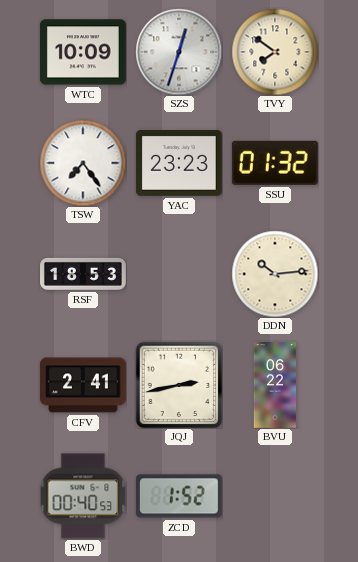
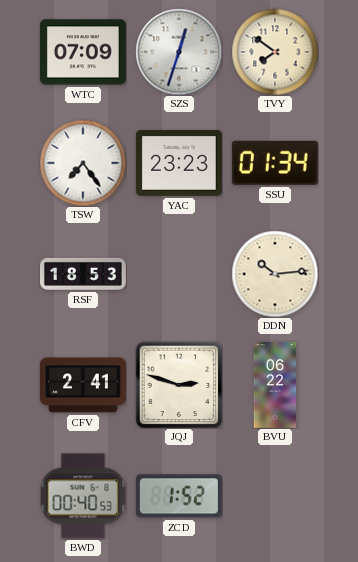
WTC: 10:09 -> 07:09
SSU: 01:32 -> 01:34
JQJ: 2:43 -> 2:48
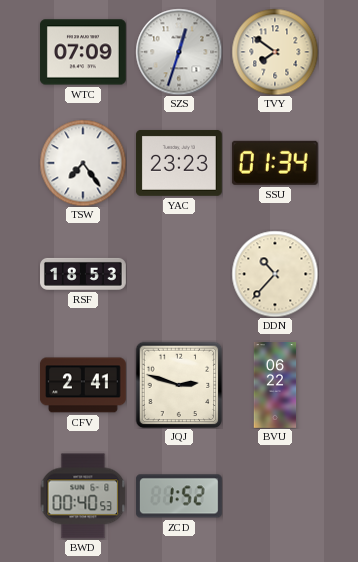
DDN: 10:14 -> 10:37
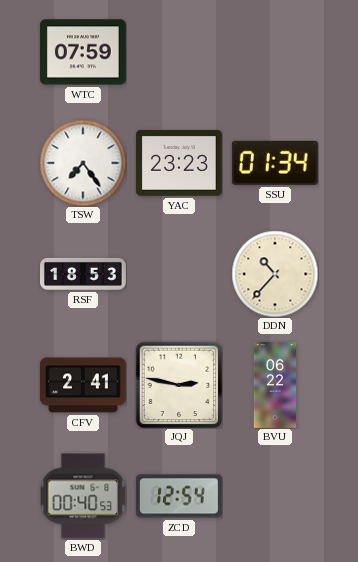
WTC: 07:09 -> 07:59
SZS: 12:33 -> none
TVY: 7:51 -> none
JQJ: 2:48 -> 2:47
ZCD: 1:52 -> 12:54
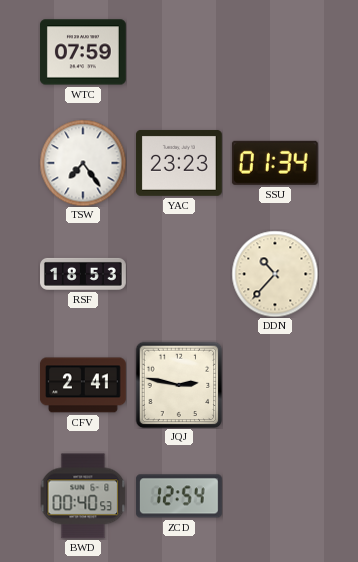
BVU: 06:22 -> none
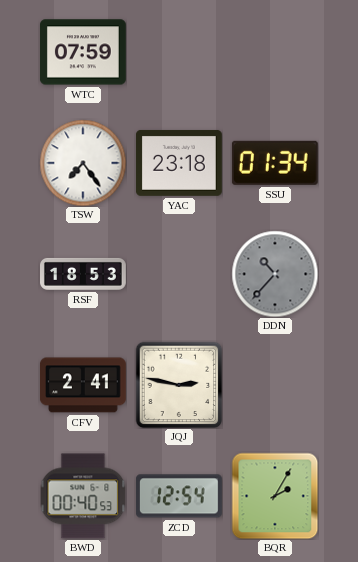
YAC: 23:23 -> 23:18
DDN dial: cream -> grey
BQR: none -> 2:05
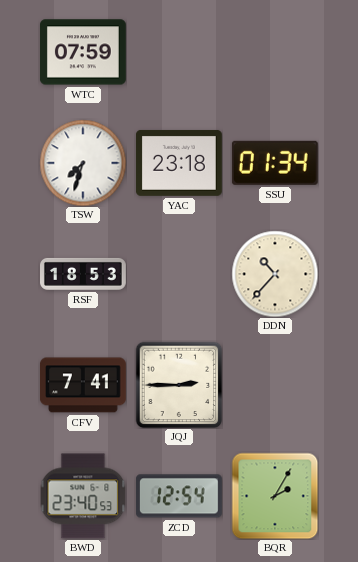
TSW: 7:24 -> 7:33
DDN dial: grey -> cream
CFV: 2:41 -> 7:41
JQJ: 2:47 -> 2:45
BWD: 00:40 -> 23:40
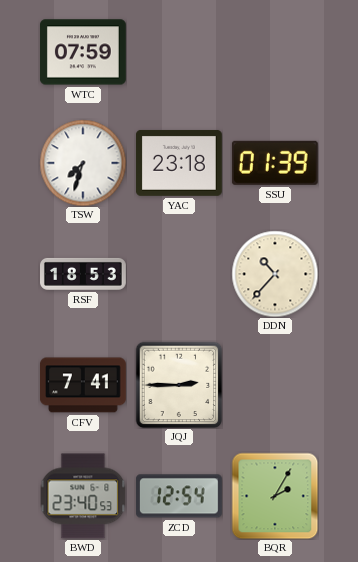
SSU: 01:34 -> 01:39
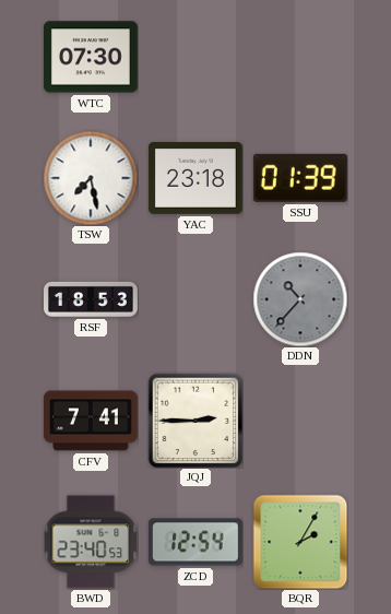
WTC: 07:59 -> 07:30
TSW: 7:33 -> 7:28
DDN dial: cream -> grey
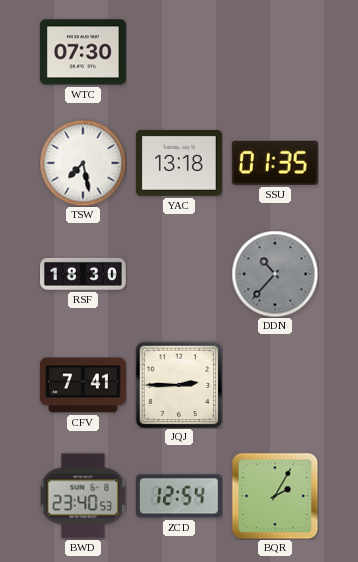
YAC: 23:18 -> 13:18
SSU: 01:39 -> 01:35
RSF: 18:53 -> 18:30
